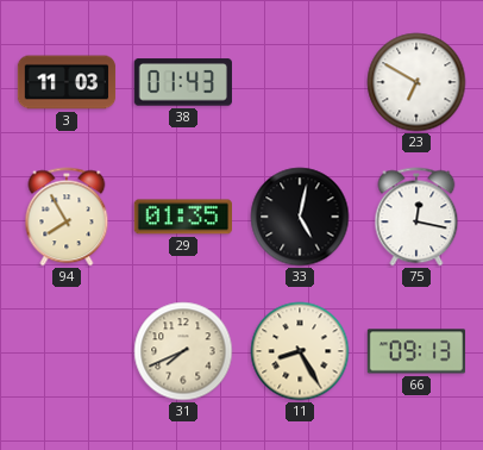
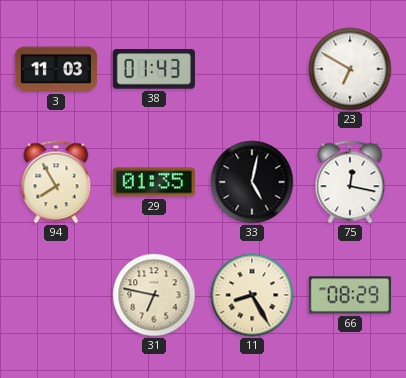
31: 7:41 -> 6:47
66: 09:13 -> 08:29
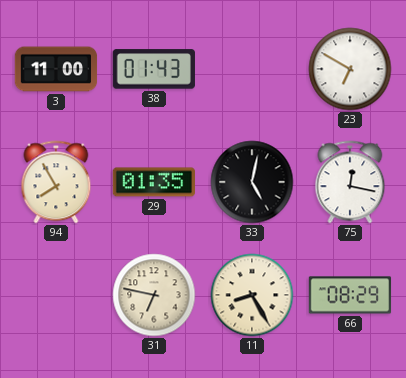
3: 11:03 -> 11:00
